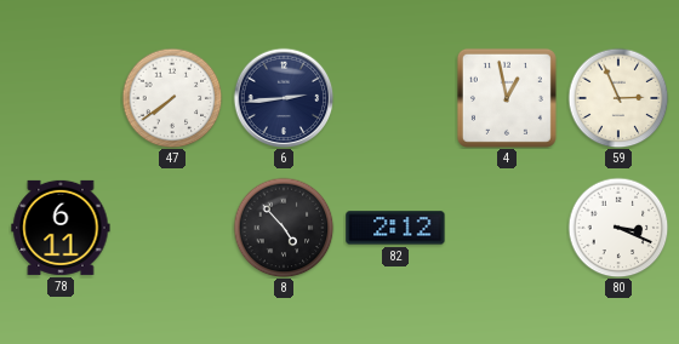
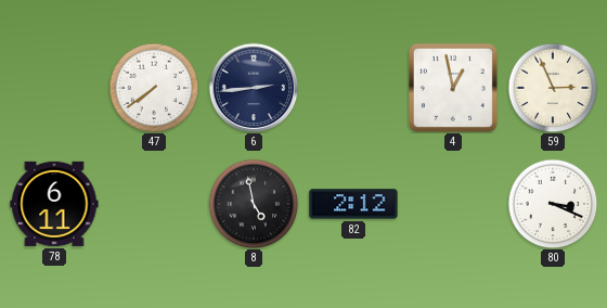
8: 4:53 -> 4:58
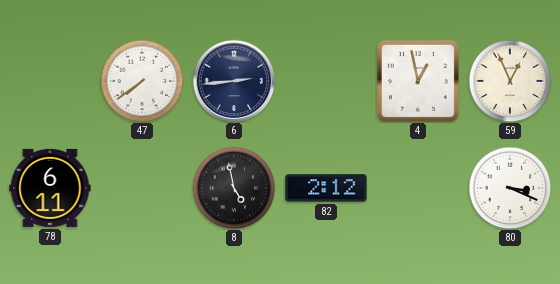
59: 2:56 -> 12:56
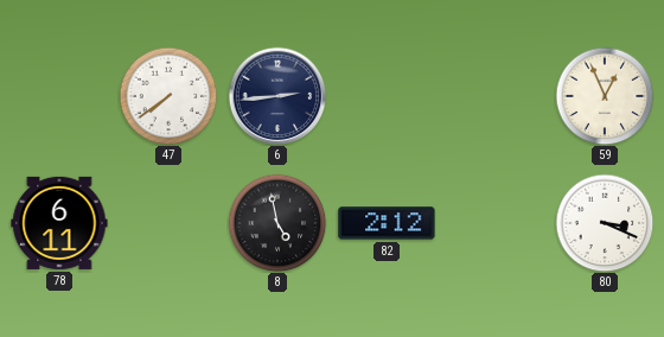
4: 12:58 -> none
